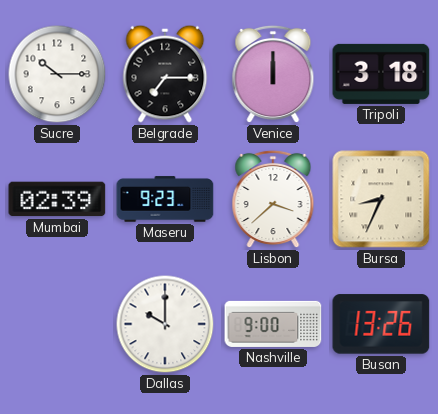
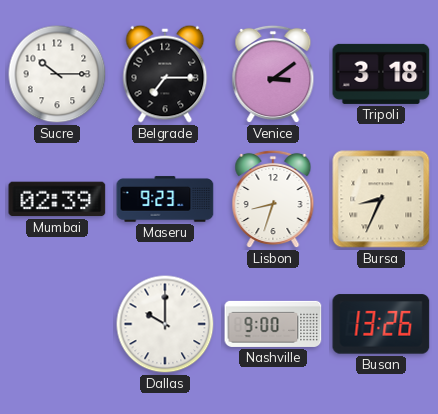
Venice: 12:00 -> 3:09
Lisbon: 3:38 -> 8:33
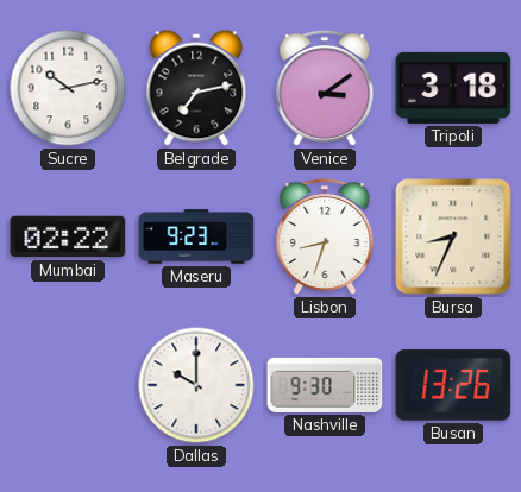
Sucre: 10:15 -> 10:13
Belgrade: 7:15 -> 7:13
Mumbai: 02:39 -> 02:22
Nashville: 9:00 -> 9:30
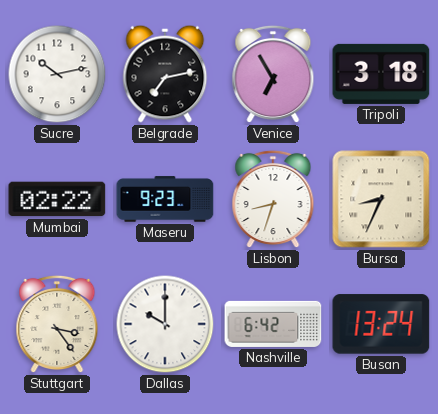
Venice: 3:09 -> 6:55
Stuttgart: none -> 3:24
Nashville: 9:30 -> 6:42
Busan: 13:26 -> 13:24
